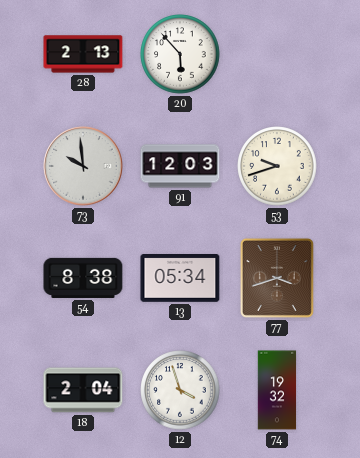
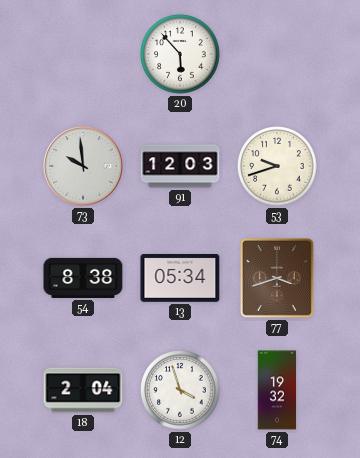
28: 2:13 -> none
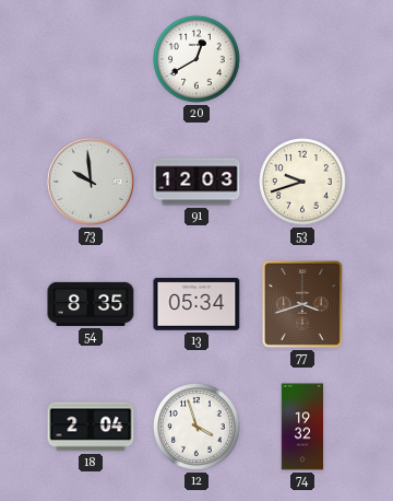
20: 5:53 -> 12:40
54: 8:38 -> 8:35
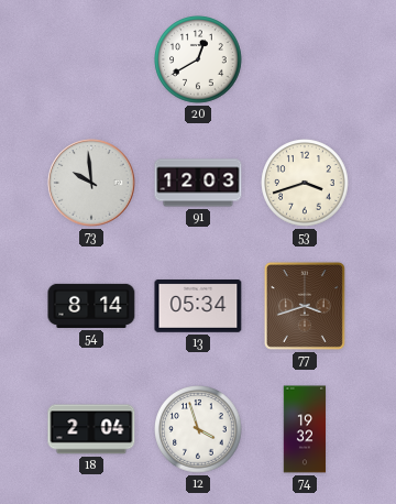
53: 9:42 -> 3:42
54: 8:35 -> 8:14
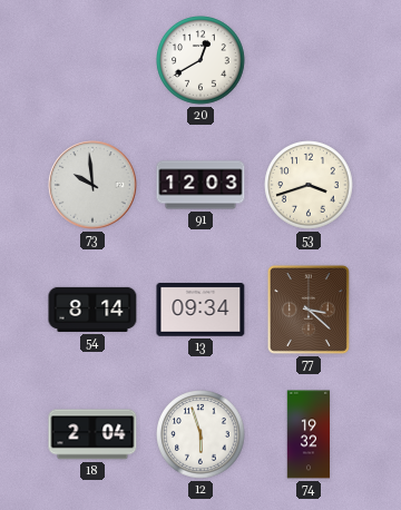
13: 05:34 -> 09:34
77: 3:42 -> 3:22
12: 3:57 -> 5:57
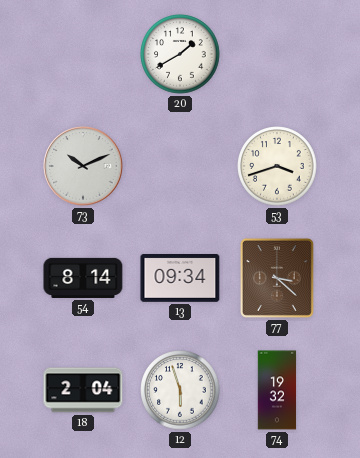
20: 12:40 -> 1:40
73: 9:59 -> 10:11
91: 12:03 -> none
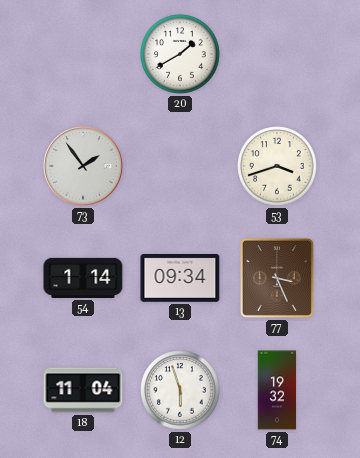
73: 10:11 -> 1:54
54: 8:14 -> 1:14
77: 3:22 -> 3:26
18: 2:04 -> 11:04
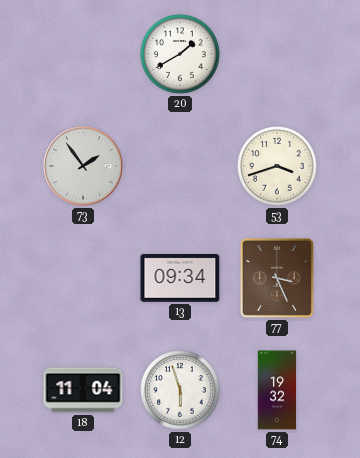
54: 1:14 -> none
